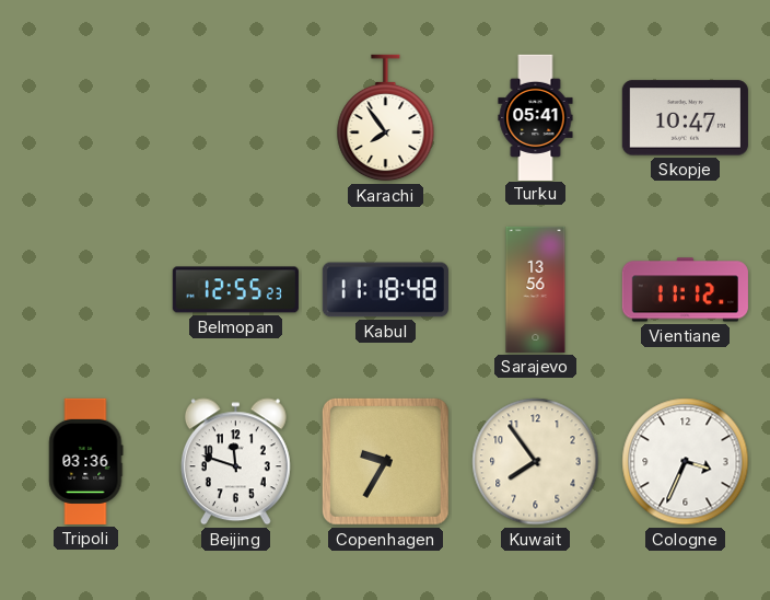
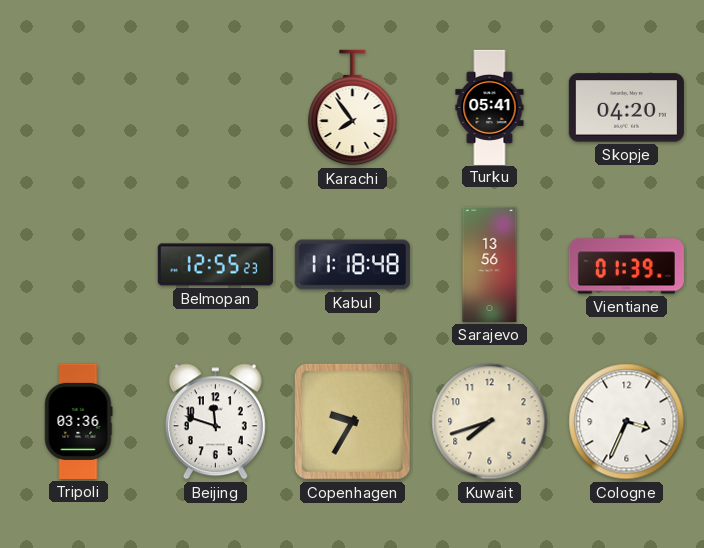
Skopje: 10:47 -> 04:20
Vientiane: 11:12 -> 01:39
Kuwait: 7:54 -> 7:42
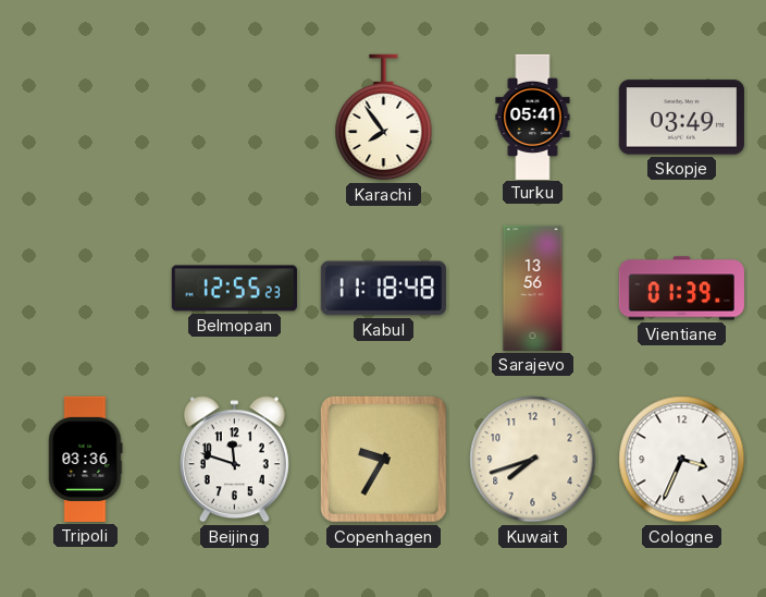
Skopje: 04:20 -> 03:49
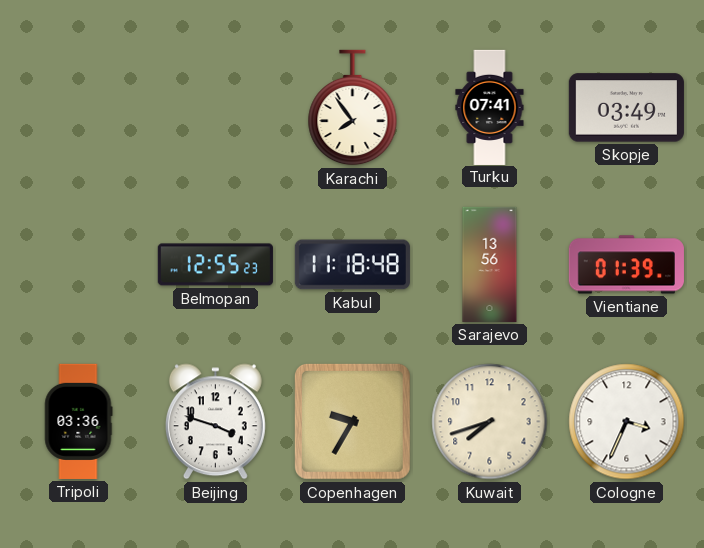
Turku: 05:41 -> 07:41
Beijing: 11:48 -> 3:48
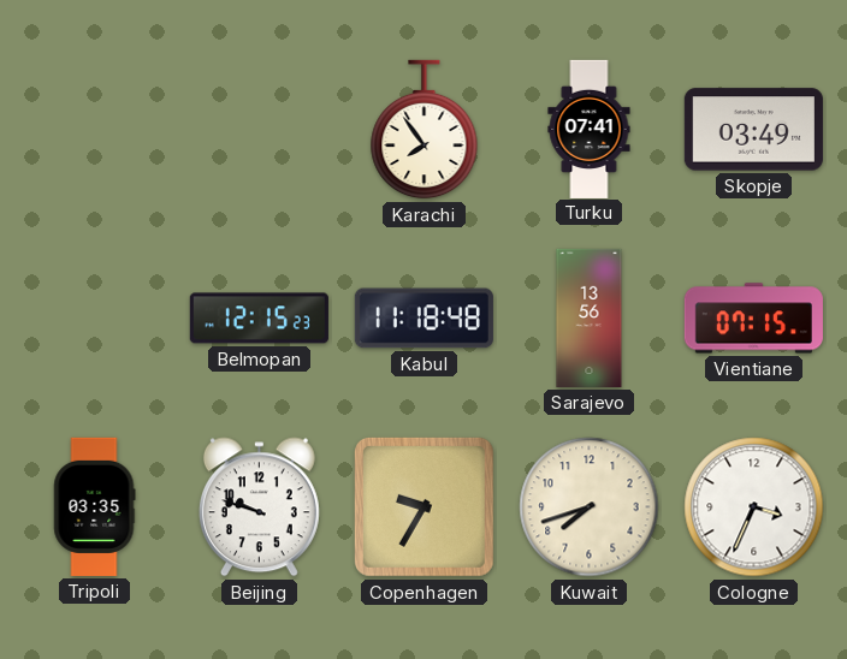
Belmopan: 12:55 -> 12:15
Vientiane: 01:39 -> 07:15
Tripoli: 03:36 -> 03:35
Beijing: 3:48 -> 9:48
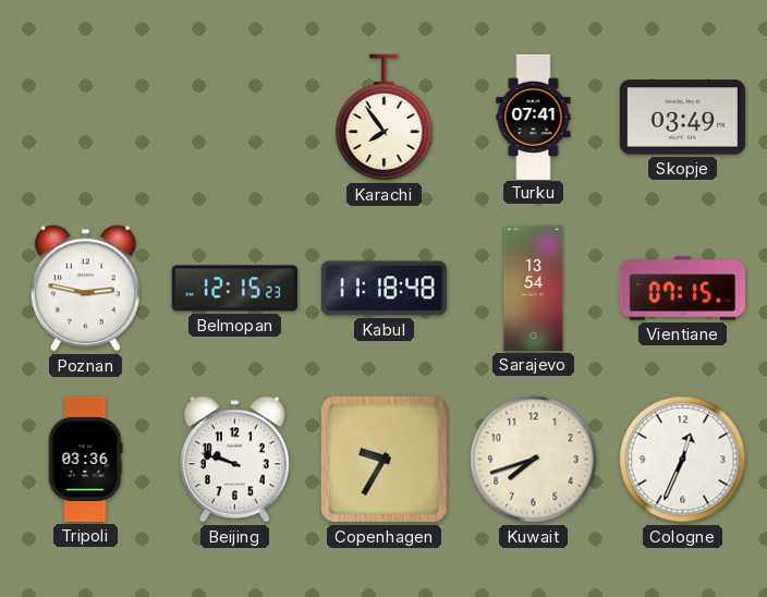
Poznan: none -> 2:47
Sarajevo: 13:56 -> 13:54
Tripoli: 03:35 -> 03:36
Cologne: 3:34 -> 12:34
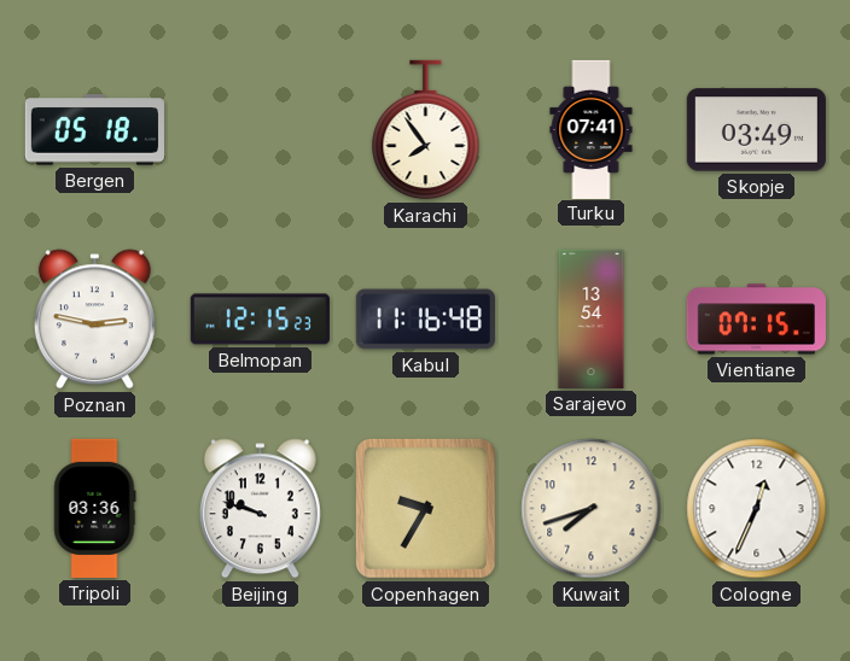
Bergen: none -> 05:18
Kabul: 11:18 -> 11:16
